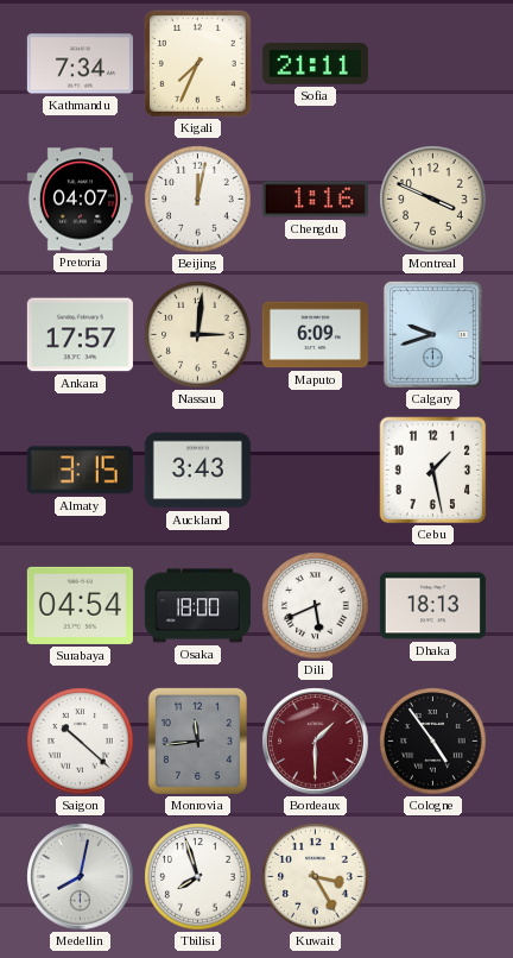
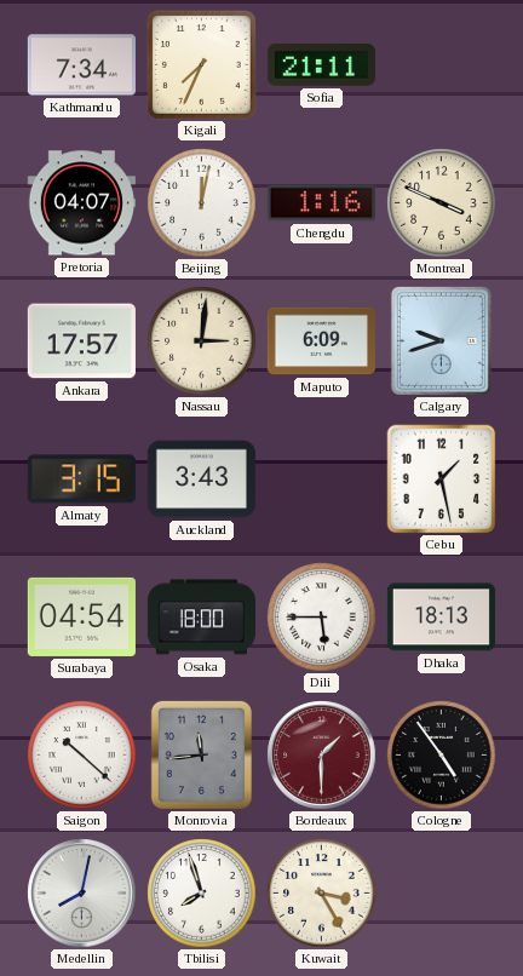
Dili: 5:41 -> 5:45
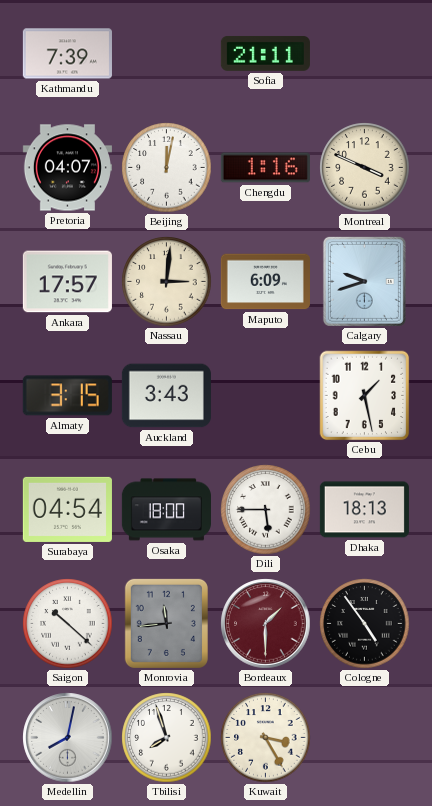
Kathmandu: 7:34 -> 7:39
Kigali: 7:34 -> none
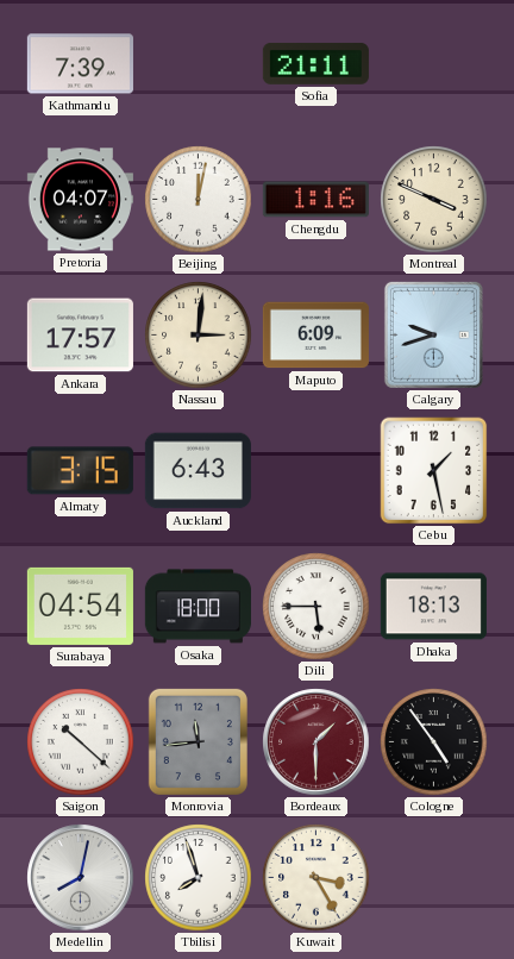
Auckland: 3:43 -> 6:43
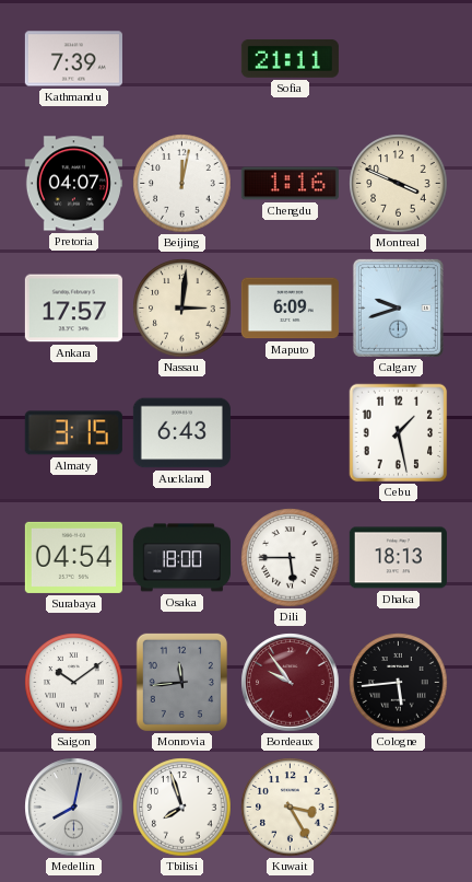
Saigon: 10:22 -> 10:09
Bordeaux: 1:30 -> 9:54
Cologne: 4:54 -> 5:44
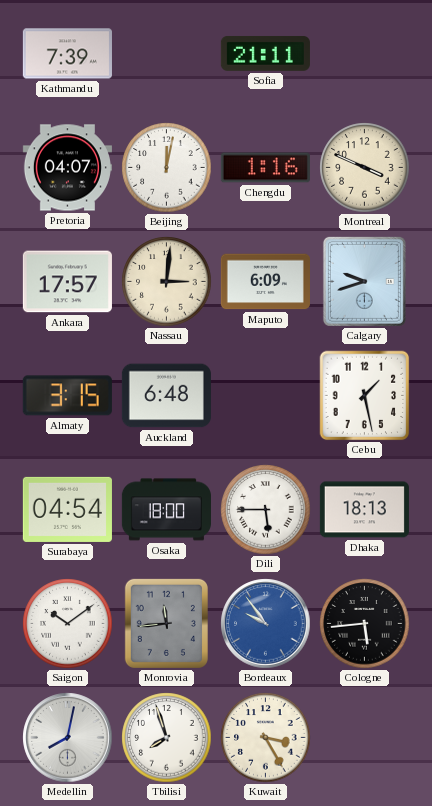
Auckland: 6:43 -> 6:48
Bordeaux dial: burgundy -> blue
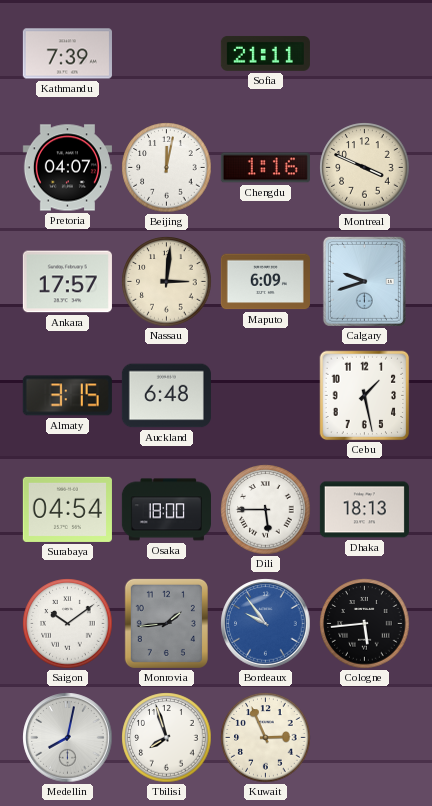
Monrovia: 11:44 -> 1:44
Kuwait: 3:25 -> 2:56
